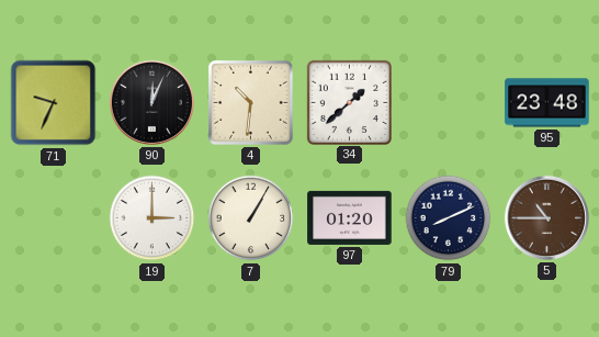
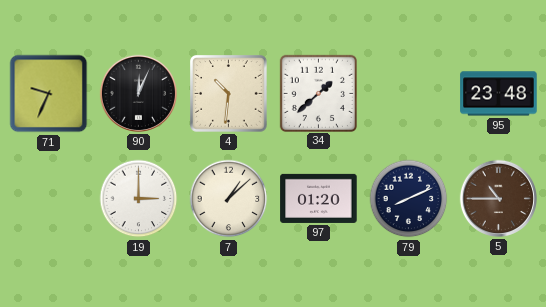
7: 1:05 -> 1:08
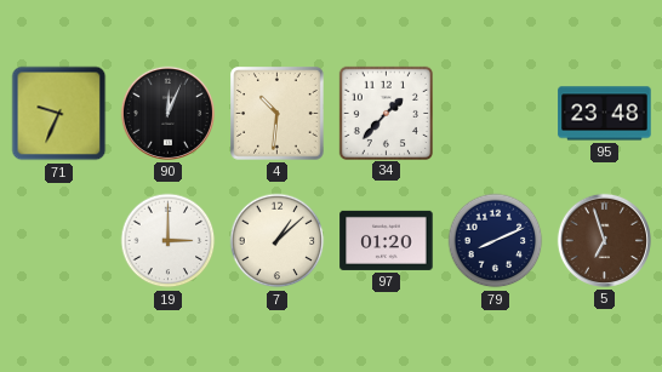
34: 1:38 -> 1:37
5: 10:45 -> 6:57
